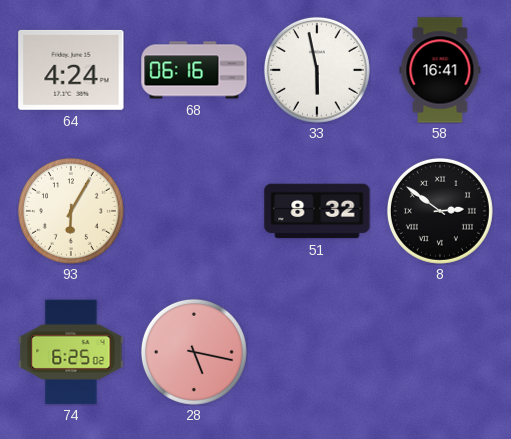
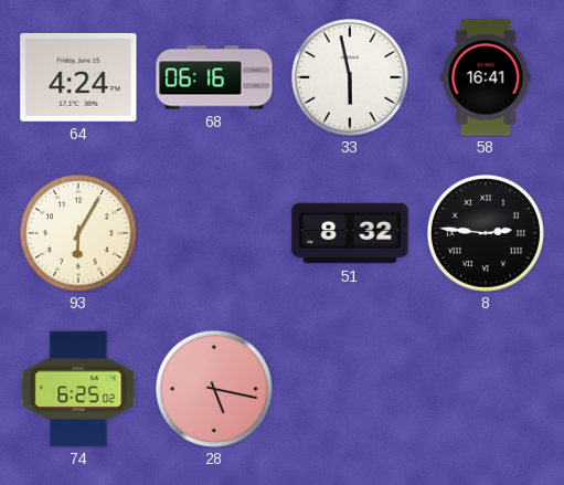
8: 2:51 -> 2:46
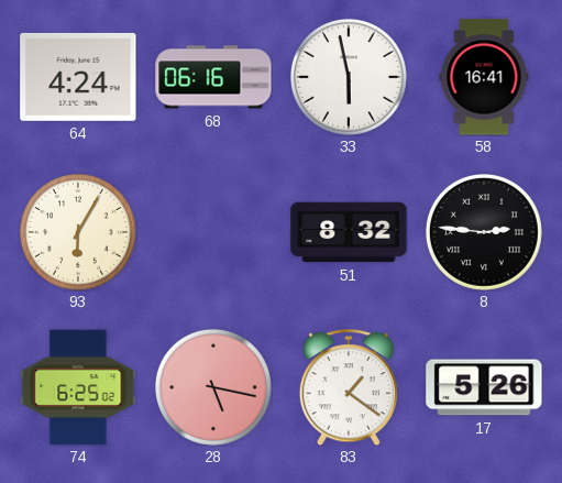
83: none -> 1:21
17: none -> 5:26
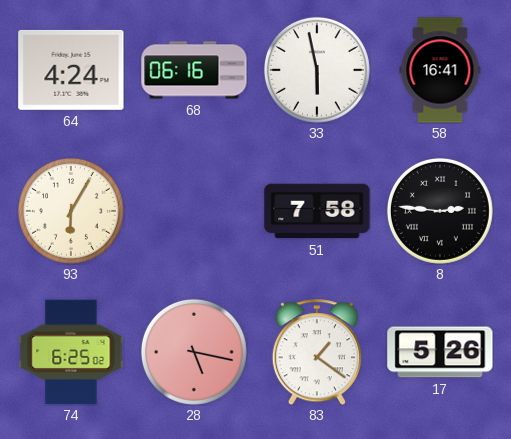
51: 8:32 -> 7:58
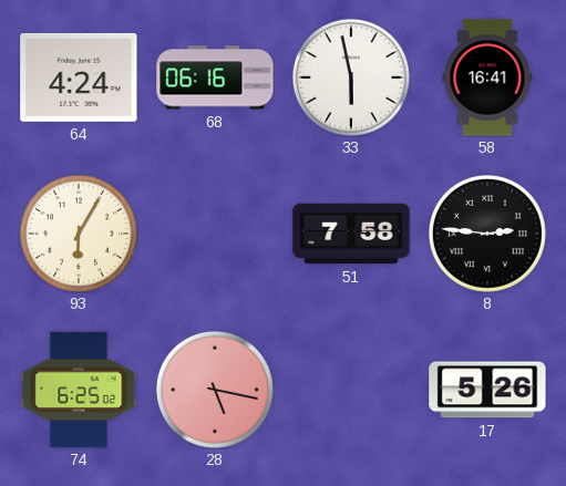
83: 1:21 -> none
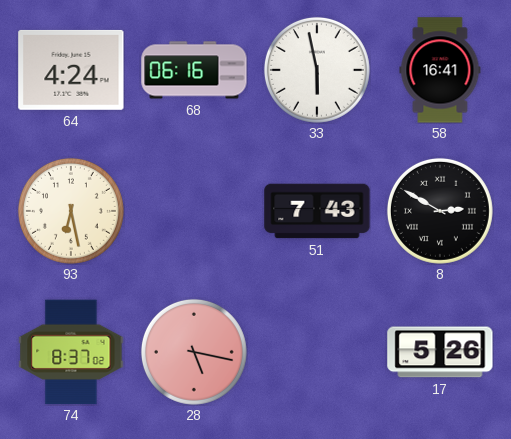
93: 6:05 -> 6:28
51: 7:58 -> 7:43
8: 2:46 -> 2:50
74: 6:25 -> 8:37
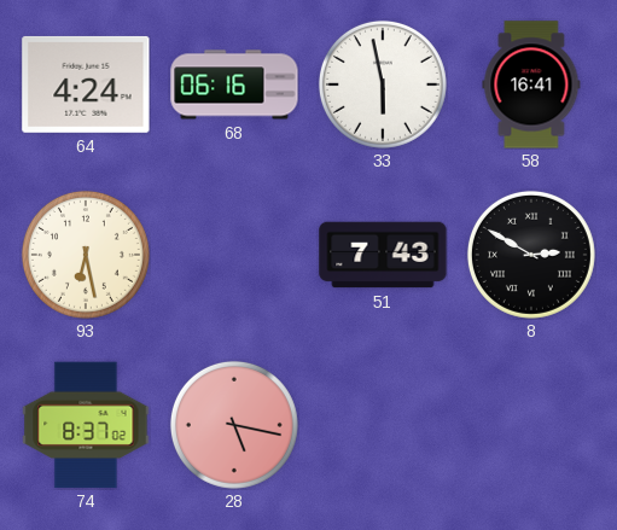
17: 5:26 -> none
